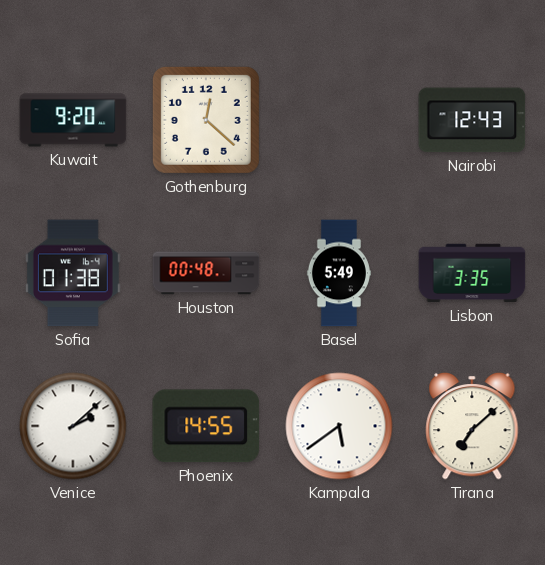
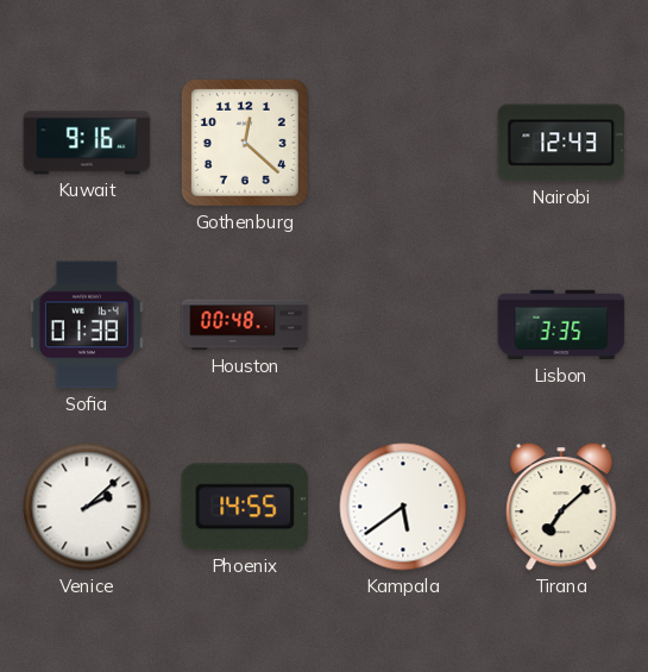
Kuwait: 9:20 -> 9:16
Basel: 5:49 -> none
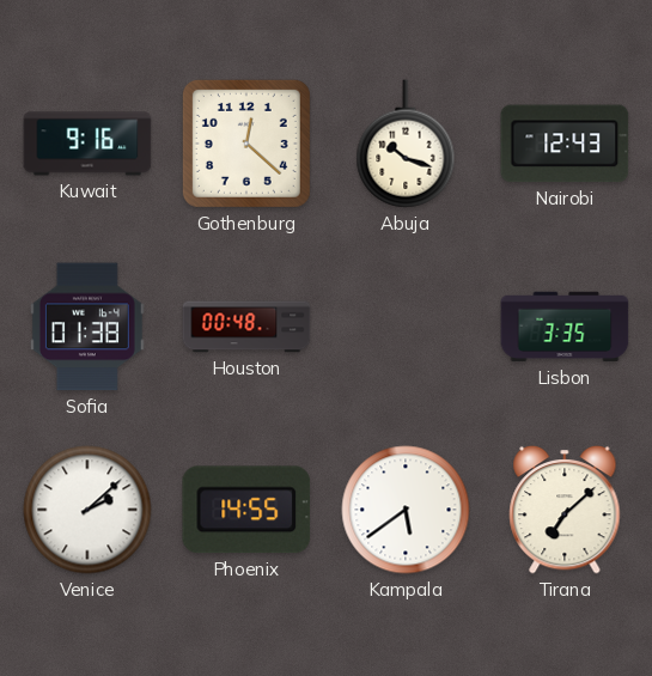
Abuja: none -> 10:18
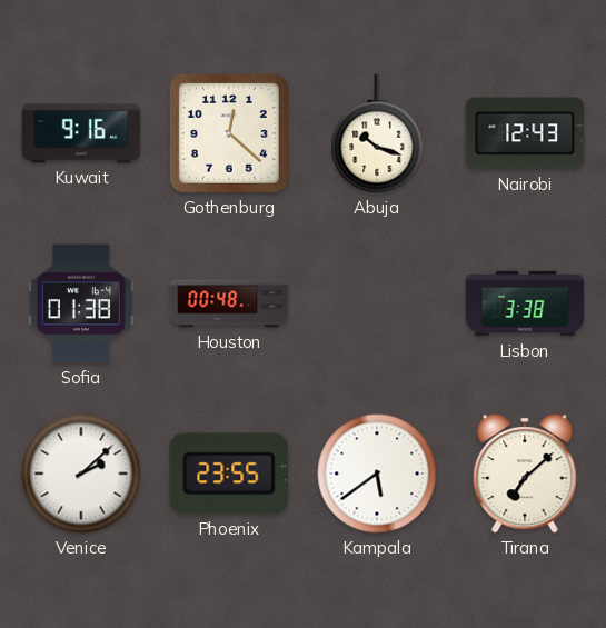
Lisbon: 3:35 -> 3:38
Phoenix: 14:55 -> 23:55
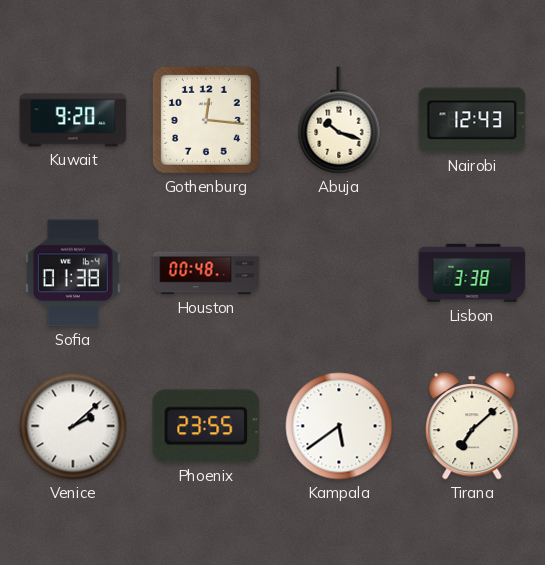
Kuwait: 9:16 -> 9:20
Gothenburg: 12:22 -> 12:16
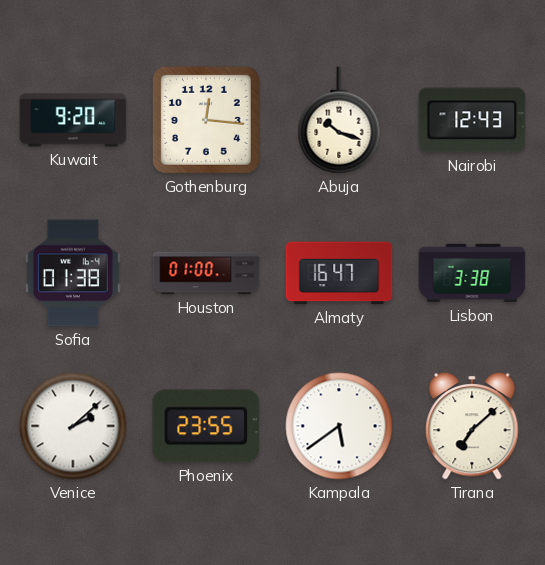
Houston: 00:48 -> 01:00
Almaty: none -> 16:47
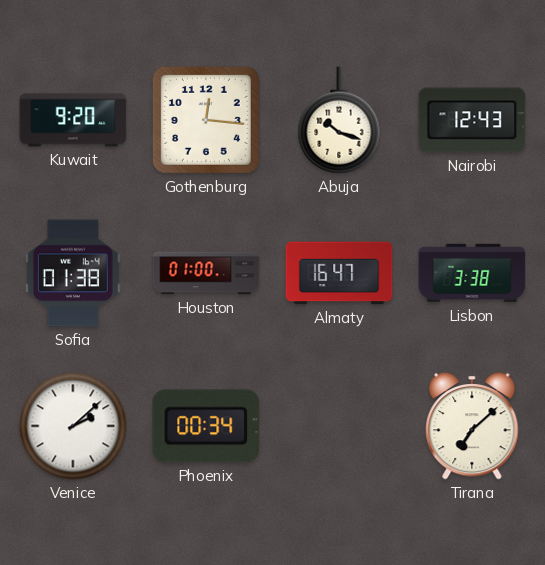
Phoenix: 23:55 -> 00:34
Kampala: 5:39 -> none
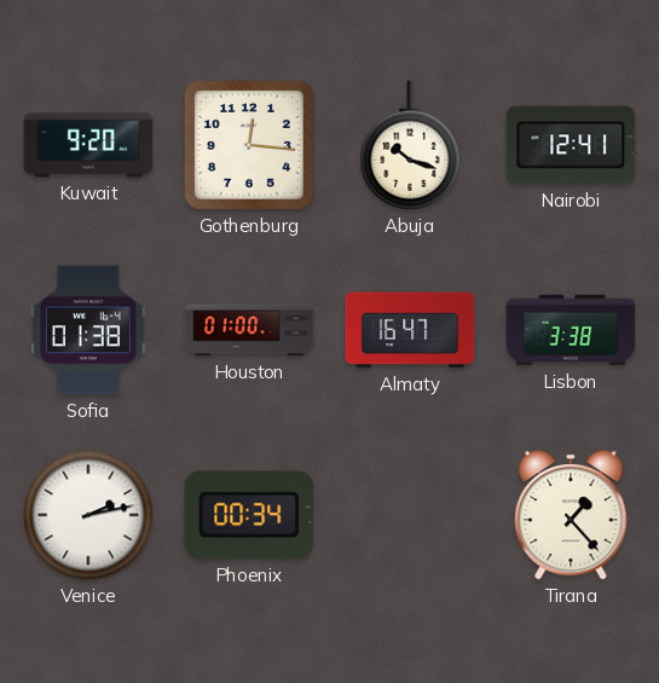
Nairobi: 12:43 -> 12:41
Venice: 2:08 -> 2:13
Tirana: 7:08 -> 1:23
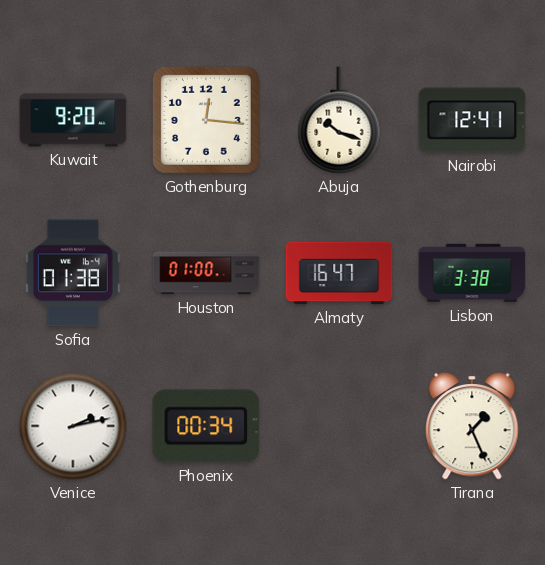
Tirana: 1:23 -> 1:26
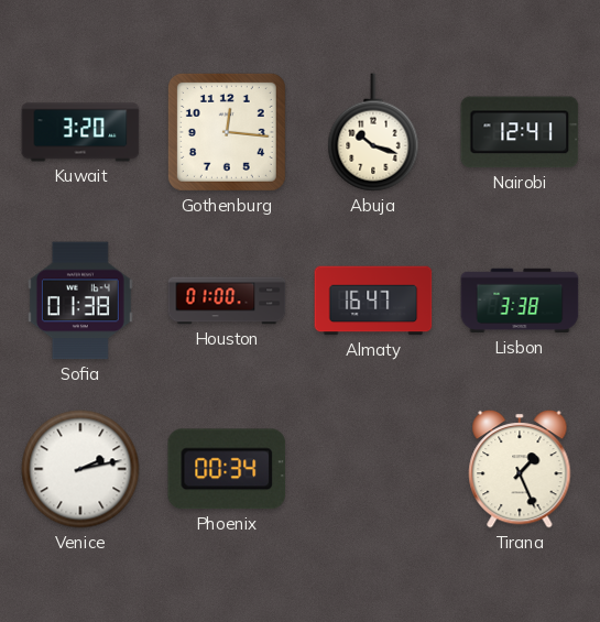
Kuwait: 9:20 -> 3:20
